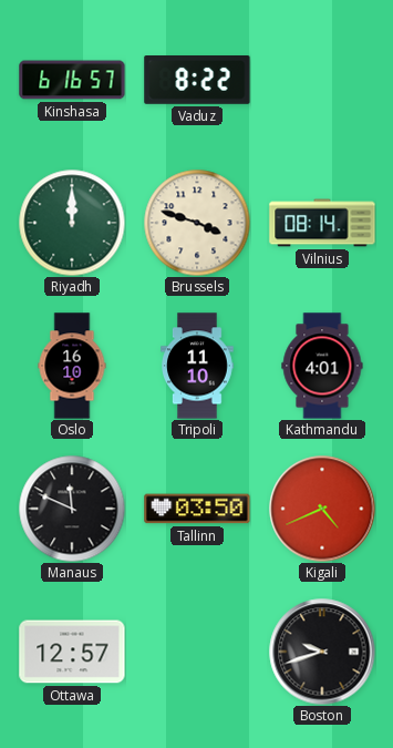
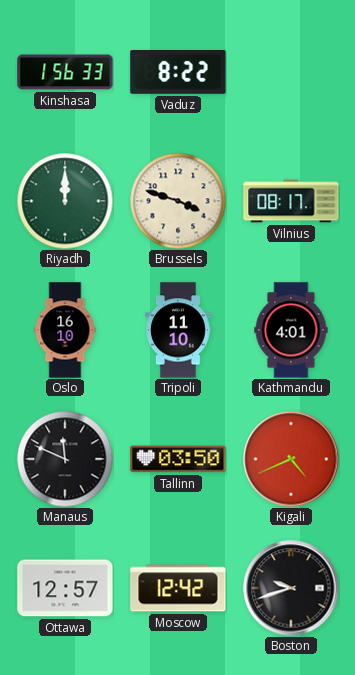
Kinshasa: 6:16 -> 1:56
Vilnius: 08:14 -> 08:17
Moscow: none -> 12:42
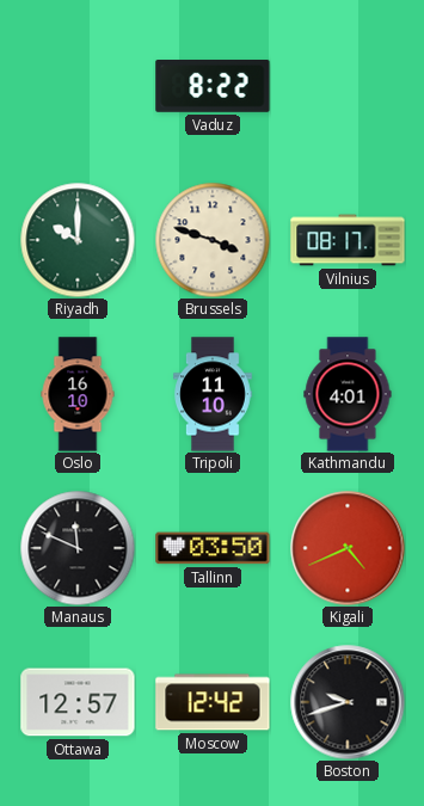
Kinshasa: 1:56 -> none
Riyadh: 12:00 -> 10:00
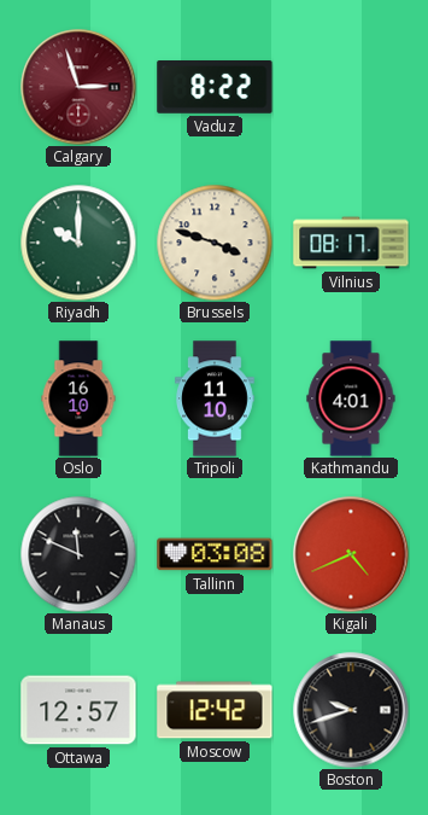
Calgary: none -> 2:57
Tallinn: 03:50 -> 03:08
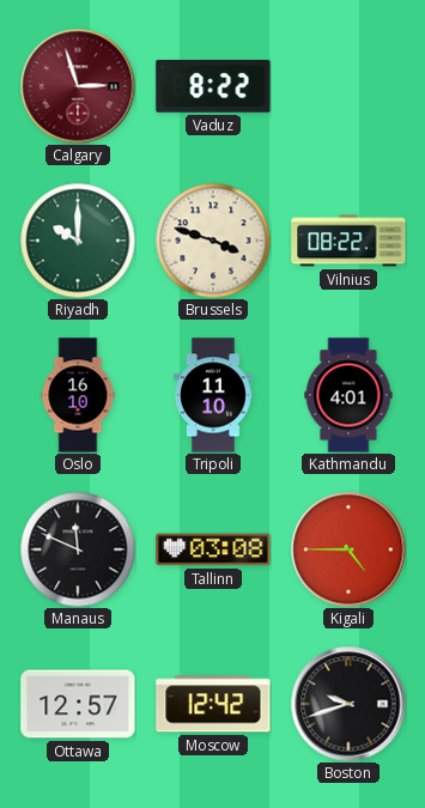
Vilnius: 08:17 -> 08:22
Kigali: 4:41 -> 4:45
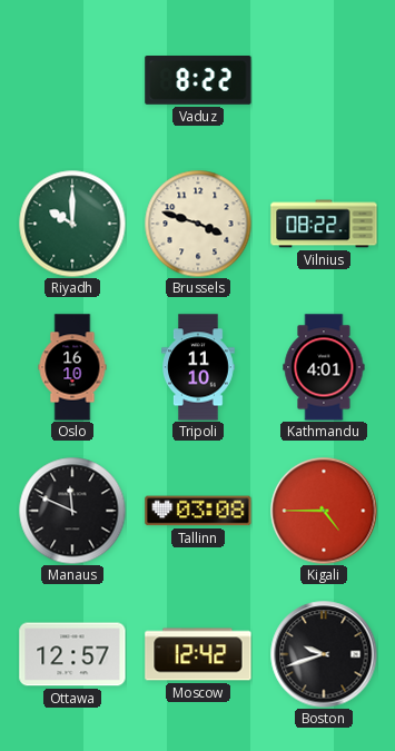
Calgary: 2:57 -> none
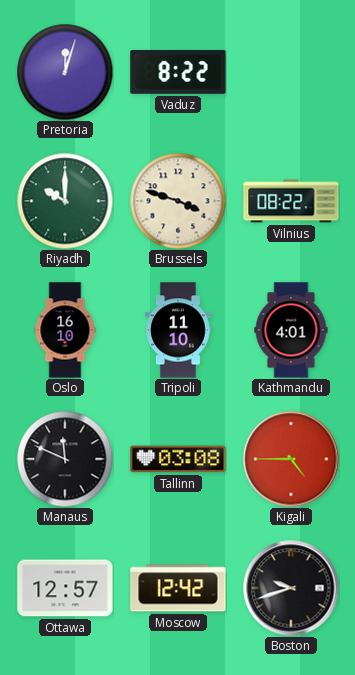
Pretoria: none -> 12:03
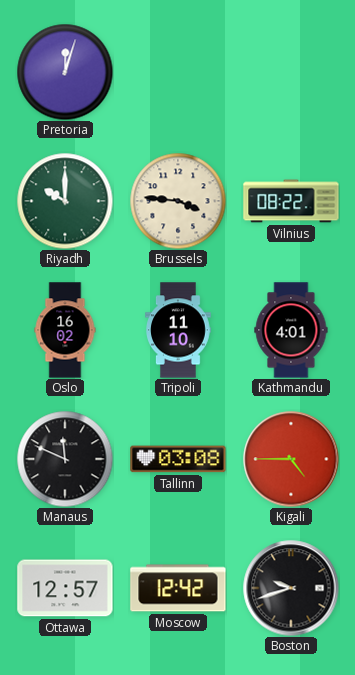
Vaduz: 8:22 -> none
Brussels: 3:48 -> 3:46
Oslo: 16:10 -> 16:02
